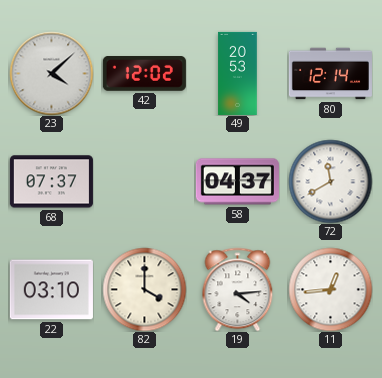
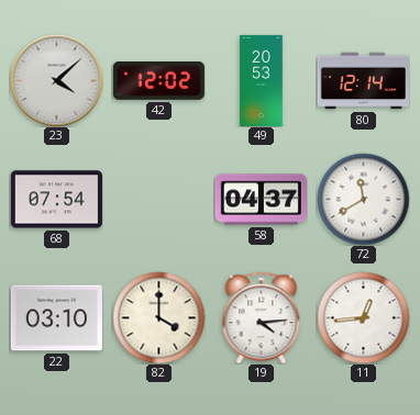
68: 07:37 -> 07:54
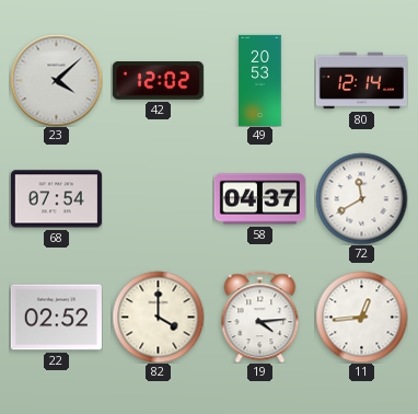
22: 03:10 -> 02:52
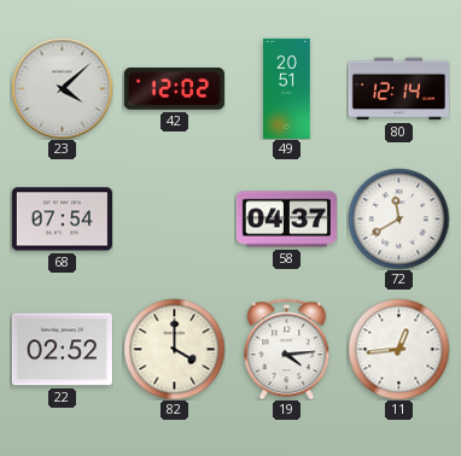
49: 20:53 -> 20:51
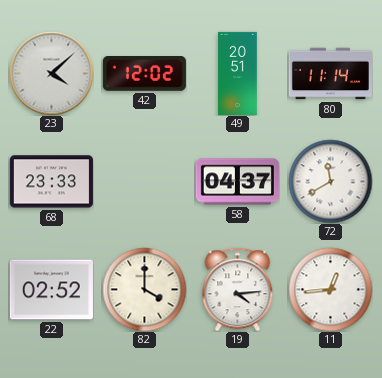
80: 12:14 -> 11:14
68: 07:54 -> 23:33
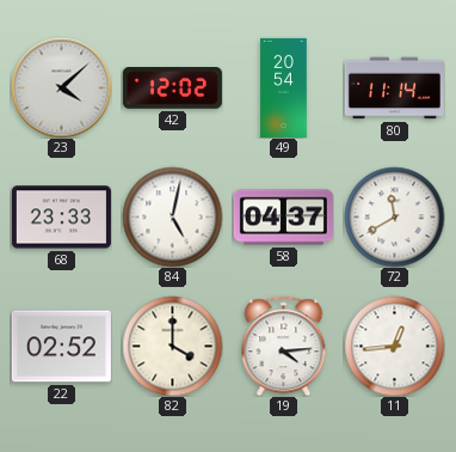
49: 20:51 -> 20:54
84: none -> 5:02
